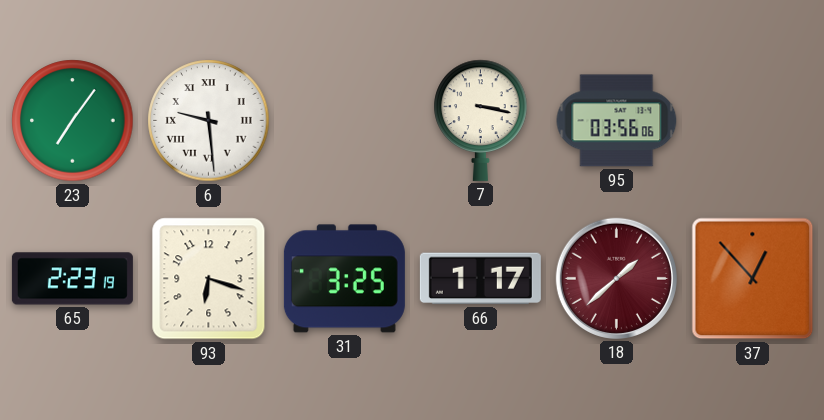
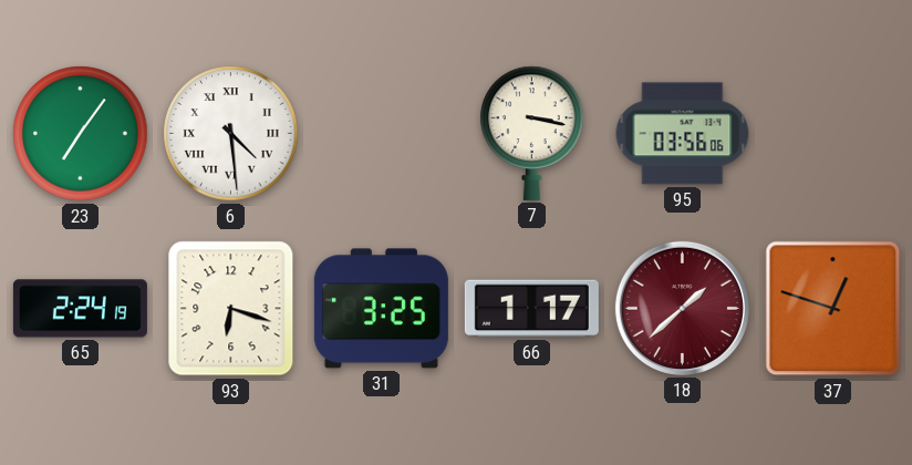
6: 9:29 -> 4:29
65: 2:23 -> 2:24
37: 12:53 -> 12:48
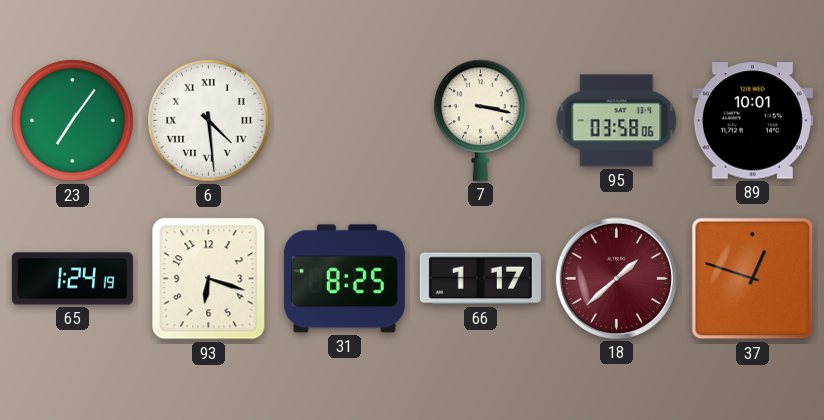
95: 03:56 -> 03:58
89: none -> 10:01
65: 2:24 -> 1:24
31: 3:25 -> 8:25
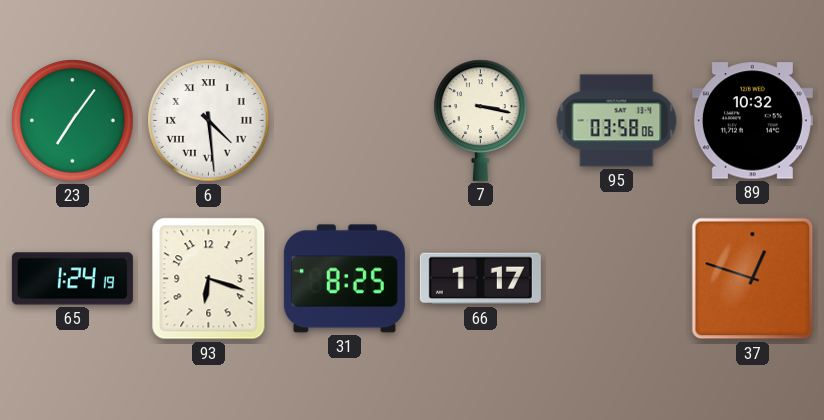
89: 10:01 -> 10:32
18: 1:38 -> none
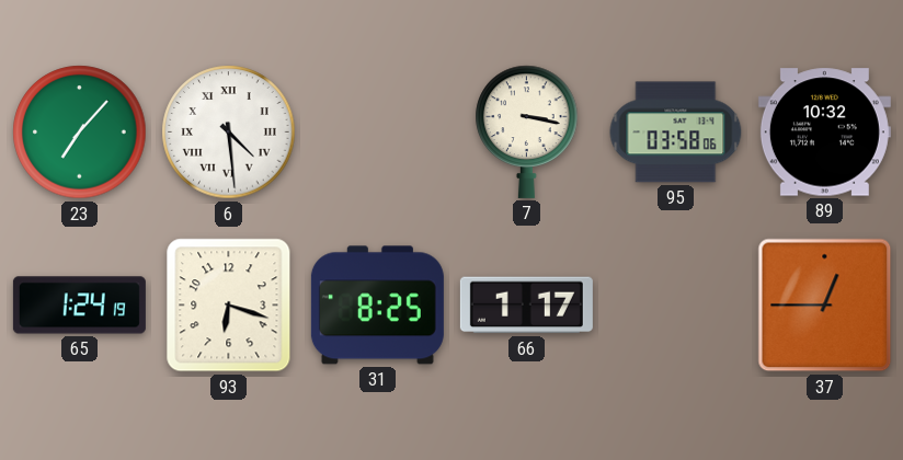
23: 7:06 -> 7:07
37: 12:48 -> 12:45
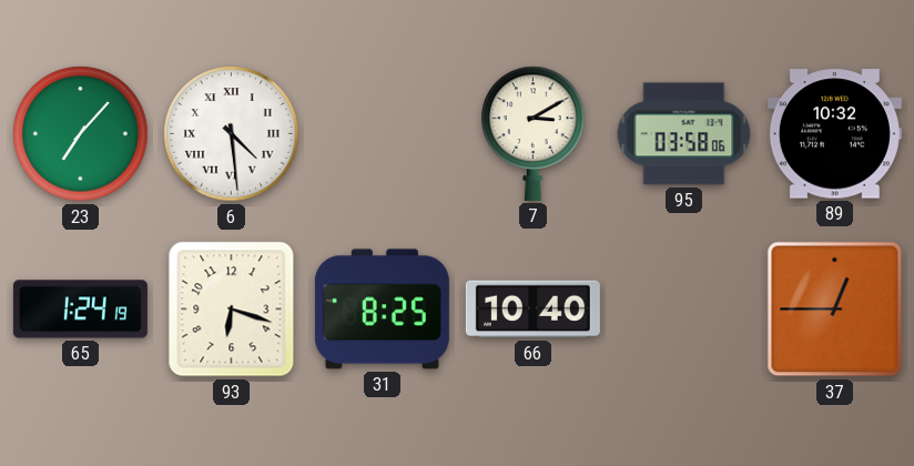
7: 3:17 -> 3:10
66: 1:17 -> 10:40
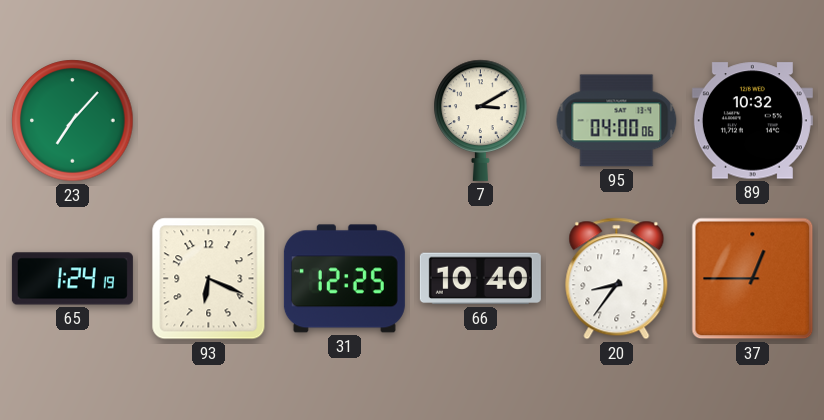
6: 4:29 -> none
95: 03:58 -> 04:00
93: 6:18 -> 6:19
31: 8:25 -> 12:25
20: none -> 8:36
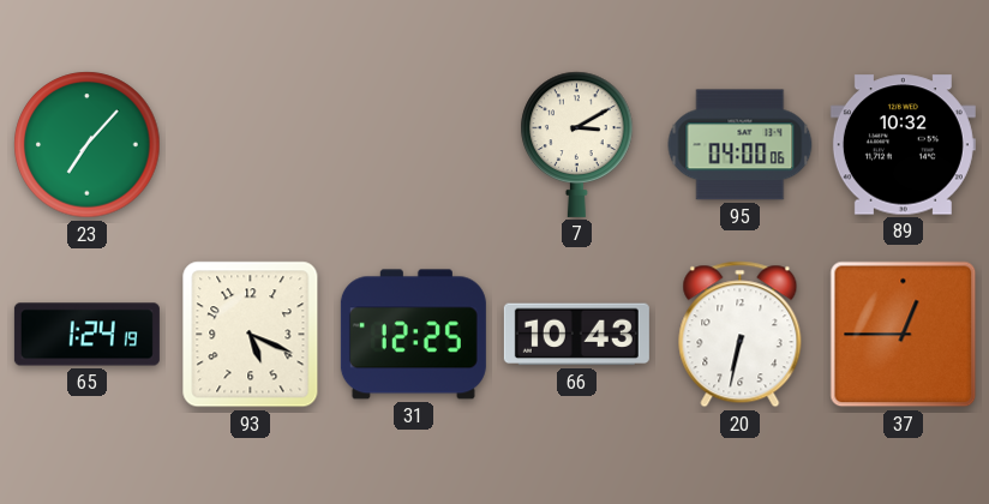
93: 6:19 -> 5:19
66: 10:40 -> 10:43
20: 8:36 -> 6:32
